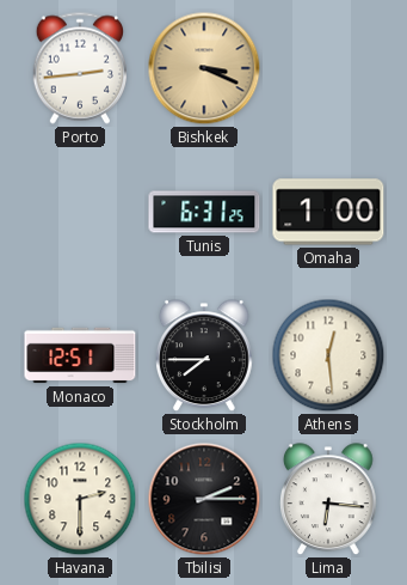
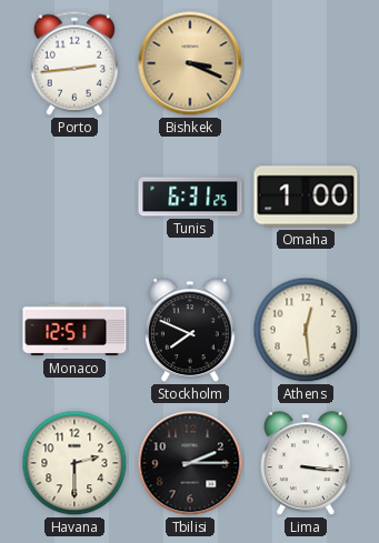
Stockholm: 7:45 -> 7:49
Lima: 6:16 -> 3:16
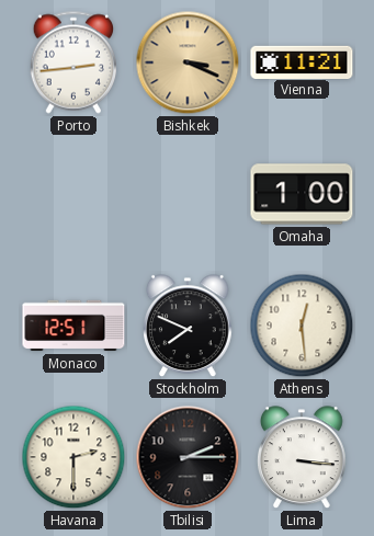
Vienna: none -> 11:21
Tunis: 6:31 -> none
